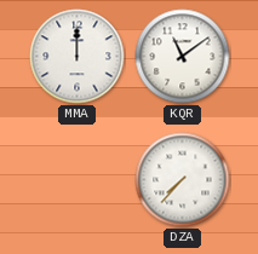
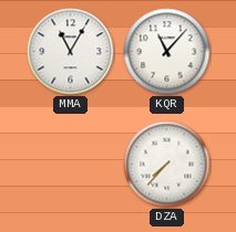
MMA: 12:00 -> 11:05
KQR: 11:09 -> 11:07
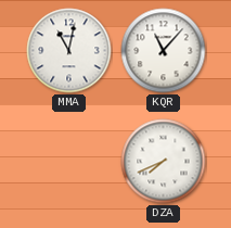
MMA: 11:05 -> 11:02
DZA: 7:37 -> 7:41
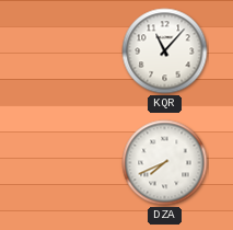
MMA: 11:02 -> none
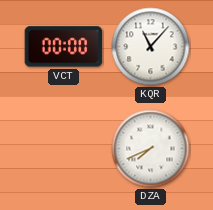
VCT: none -> 00:00
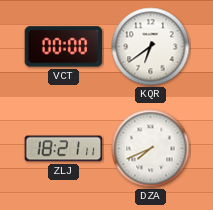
KQR: 11:07 -> 6:39
ZLJ: none -> 18:21
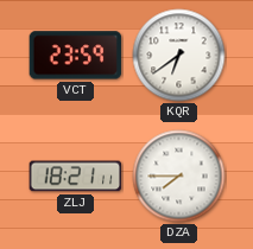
VCT: 00:00 -> 23:59
DZA: 7:41 -> 7:45
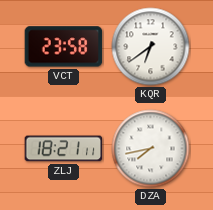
VCT: 23:59 -> 23:58
DZA: 7:45 -> 7:43
